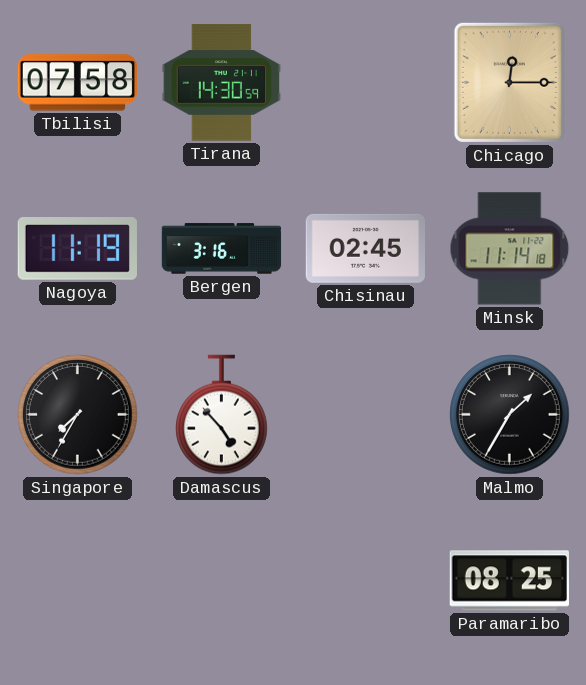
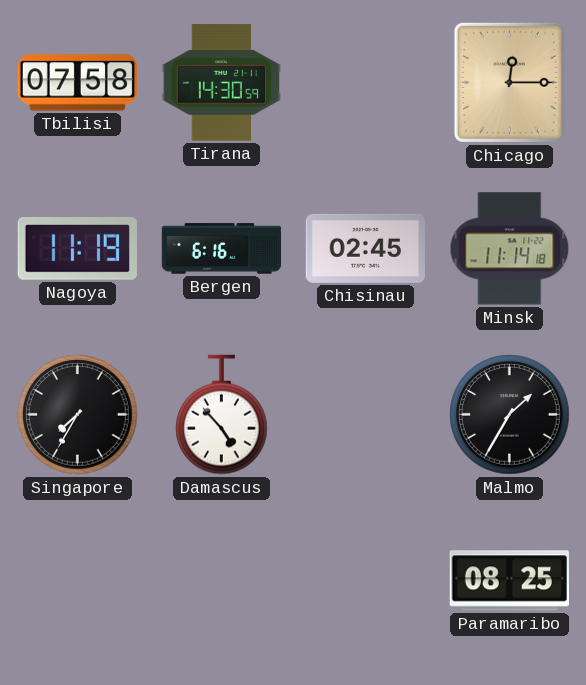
Bergen: 3:16 -> 6:16
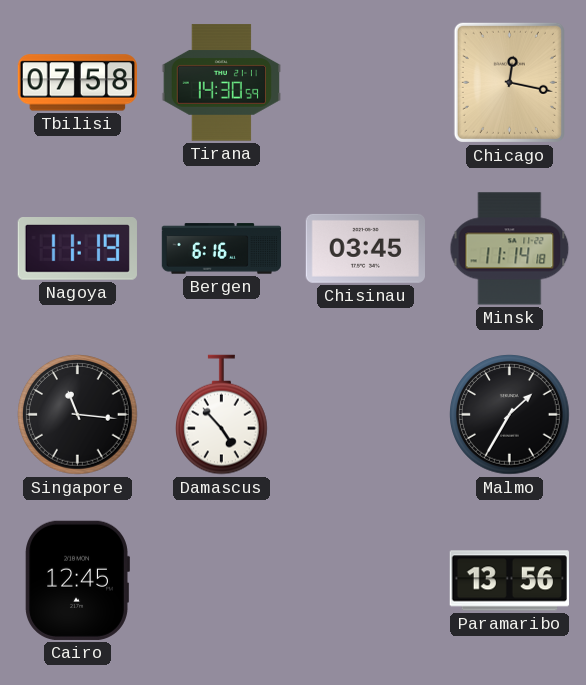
Chicago: 12:15 -> 12:17
Chisinau: 02:45 -> 03:45
Singapore: 7:35 -> 11:16
Cairo: none -> 12:45
Paramaribo: 08:25 -> 13:56
